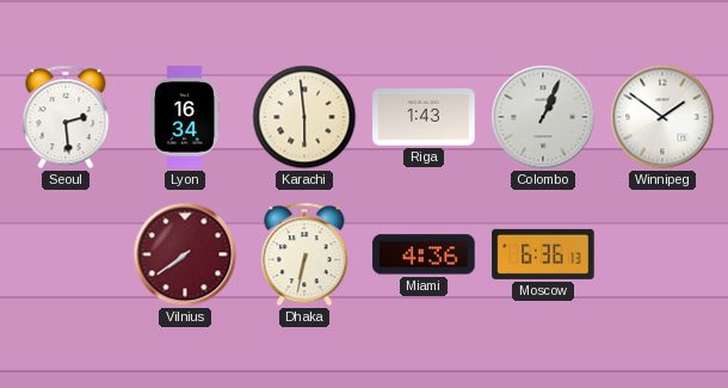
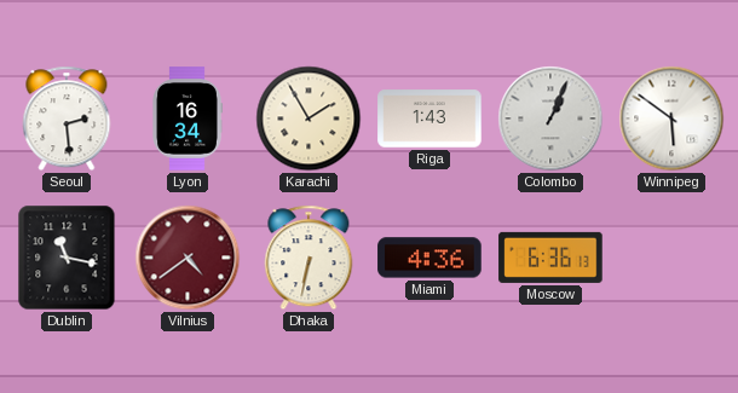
Karachi: 5:59 -> 1:55
Winnipeg: 1:51 -> 5:51
Dublin: none -> 11:17
Vilnius: 7:39 -> 4:39
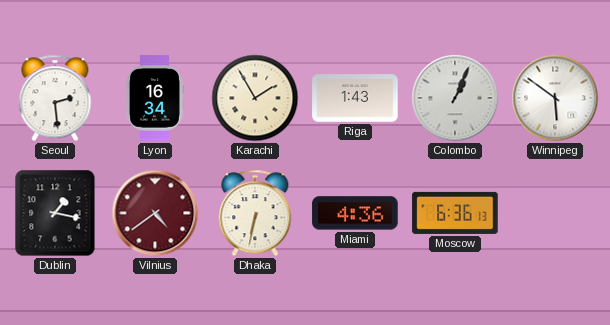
Dublin: 11:17 -> 1:17
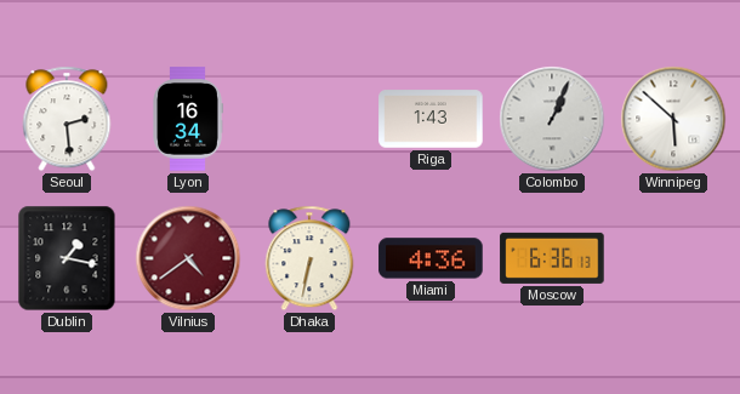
Karachi: 1:55 -> none
Winnipeg: 5:51 -> 5:52
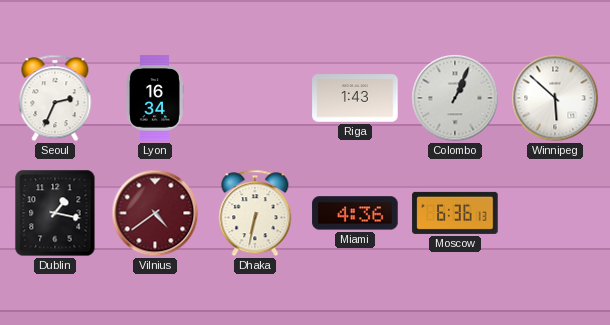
Seoul: 2:29 -> 2:34
